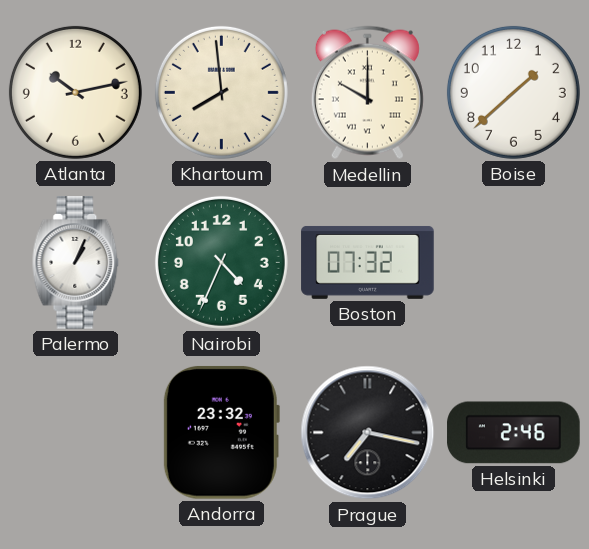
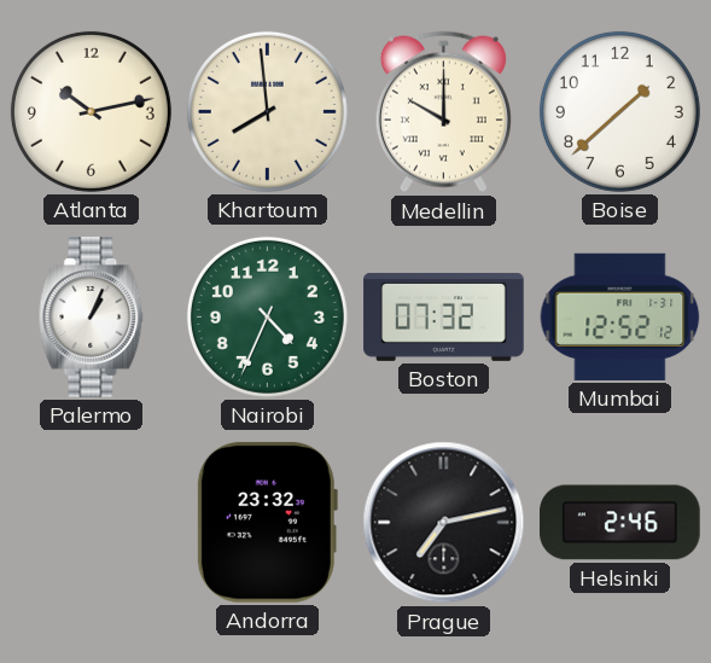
Mumbai: none -> 12:52
Prague: 7:17 -> 7:13
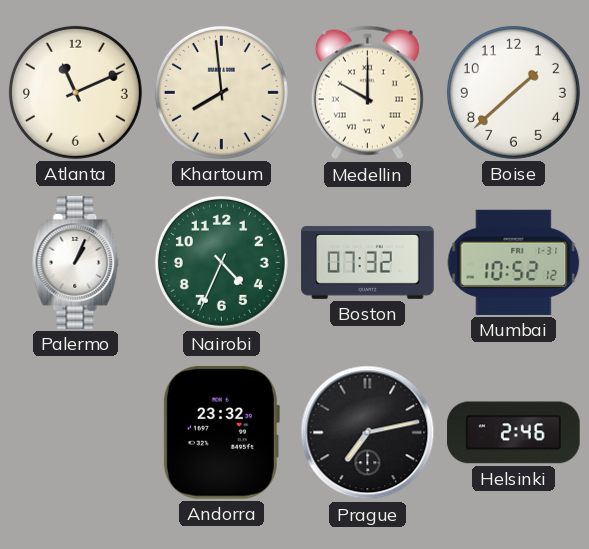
Atlanta: 10:13 -> 11:11
Mumbai: 12:52 -> 10:52
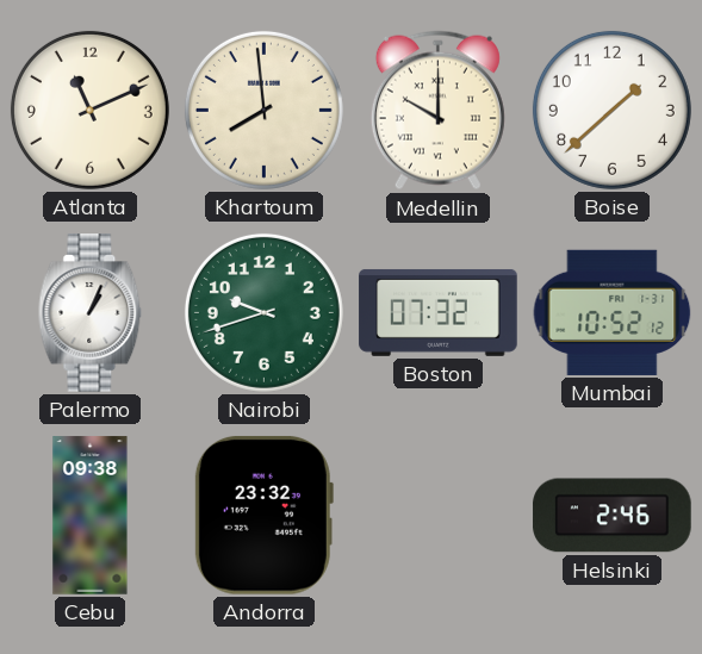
Nairobi: 4:34 -> 9:42
Cebu: none -> 09:38
Prague: 7:13 -> none
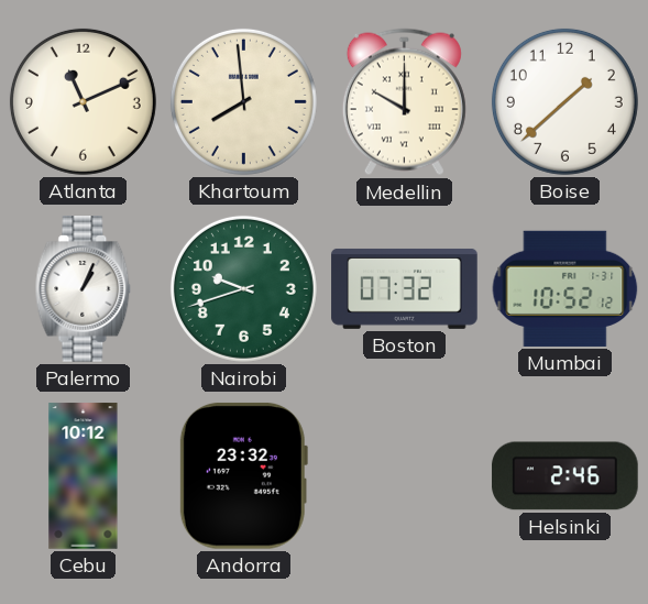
Cebu: 09:38 -> 10:12
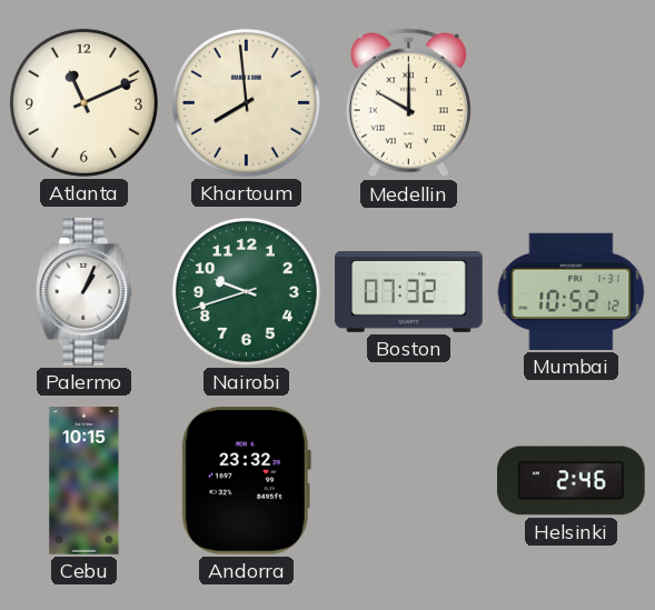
Boise: 1:38 -> none
Cebu: 10:12 -> 10:15
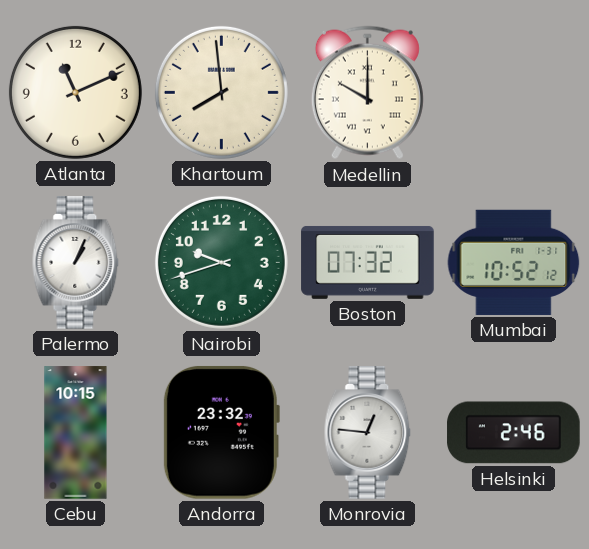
Monrovia: none -> 12:46
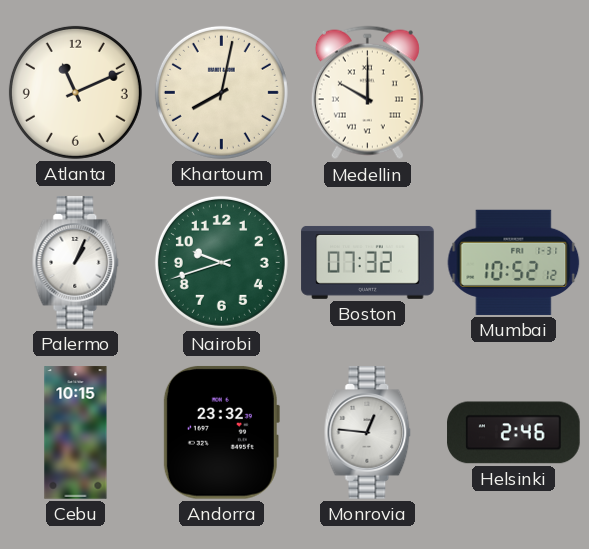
Khartoum: 7:59 -> 8:02
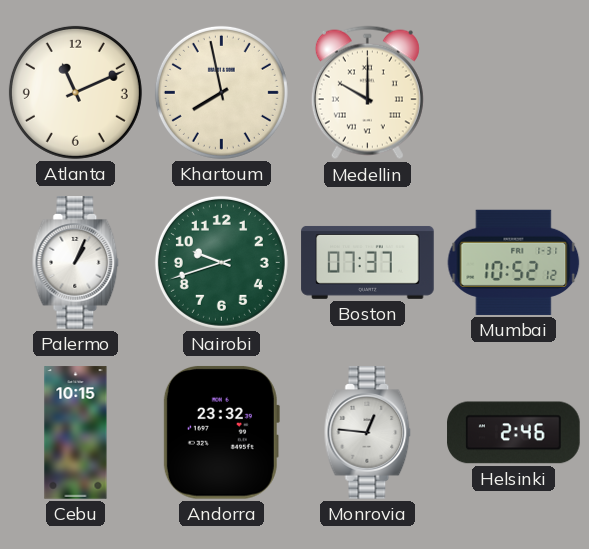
Khartoum: 8:02 -> 7:58
Boston: 07:32 -> 07:37
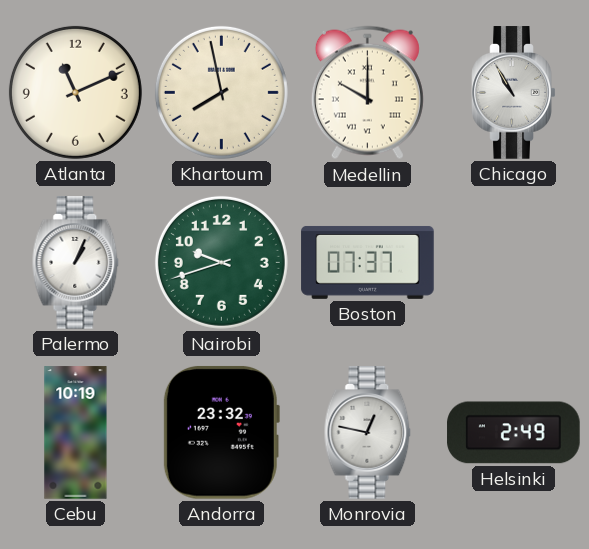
Chicago: none -> 10:55
Mumbai: 10:52 -> none
Cebu: 10:15 -> 10:19
Monrovia: 12:46 -> 12:47
Helsinki: 2:46 -> 2:49
